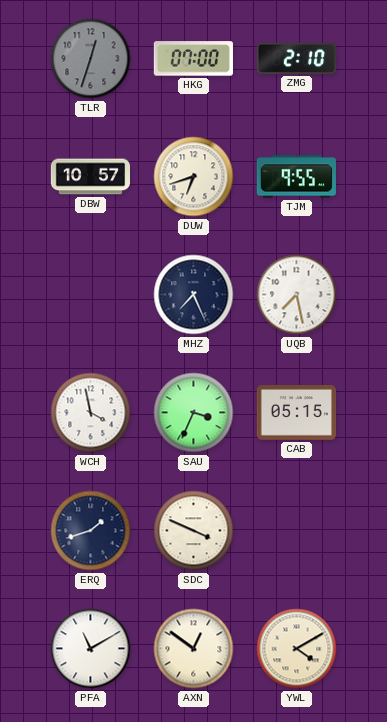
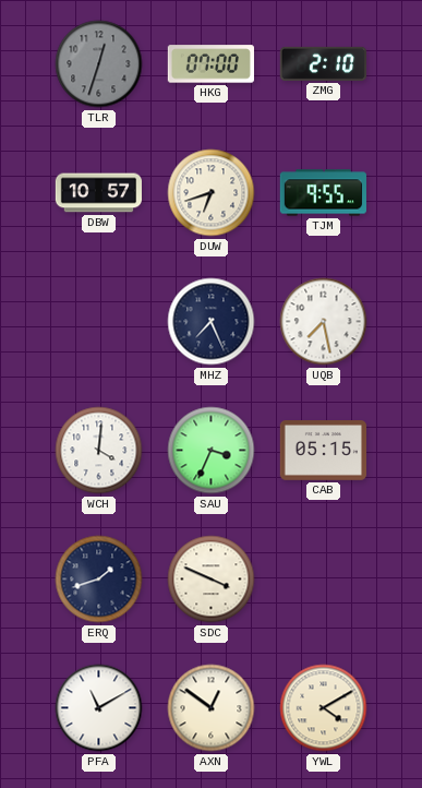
WCH: 3:58 -> 4:01
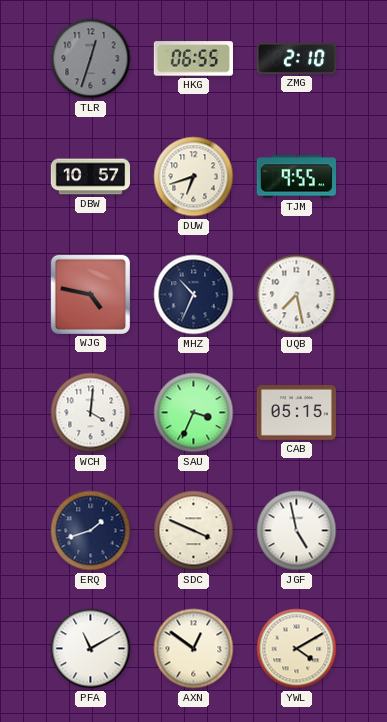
HKG: 07:00 -> 06:55
WJG: none -> 4:47
MHZ: 7:26 -> 10:34
JGF: none -> 4:58
